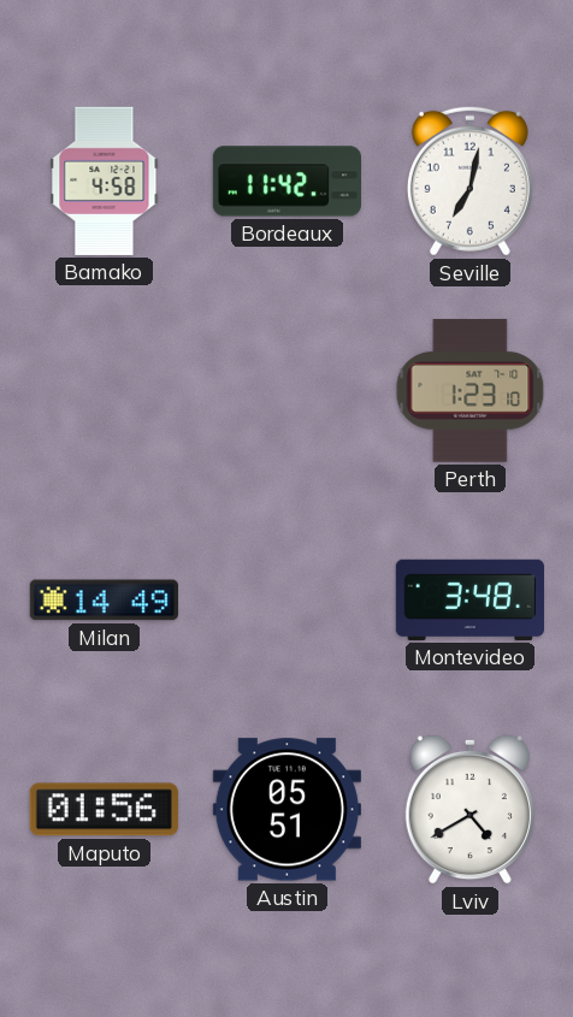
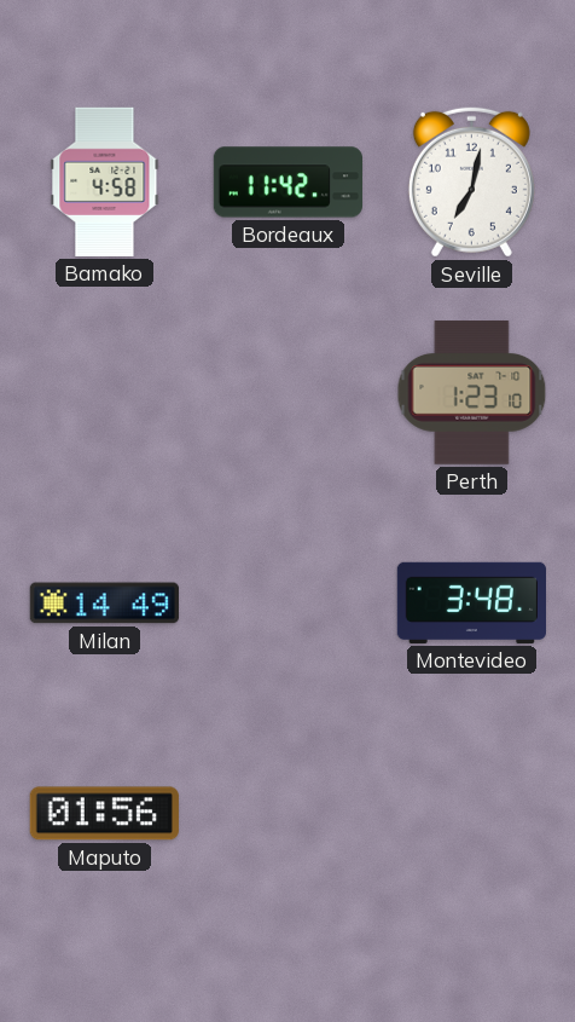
Austin: 05:51 -> none
Lviv: 4:40 -> none
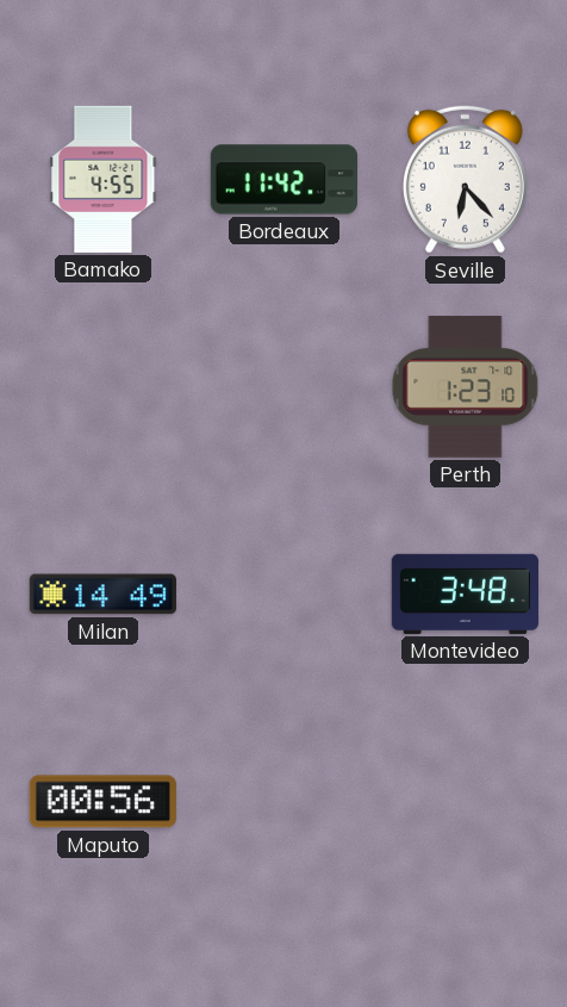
Bamako: 4:58 -> 4:55
Seville: 7:02 -> 6:23
Maputo: 01:56 -> 00:56
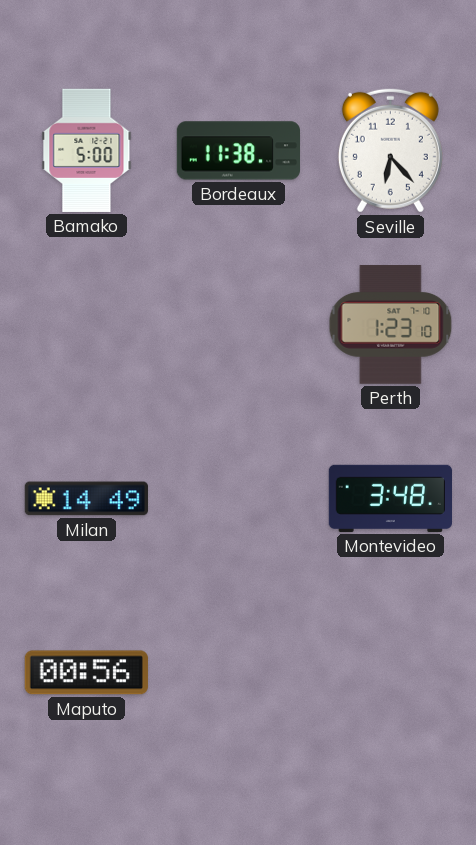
Bamako: 4:55 -> 5:00
Bordeaux: 11:42 -> 11:38
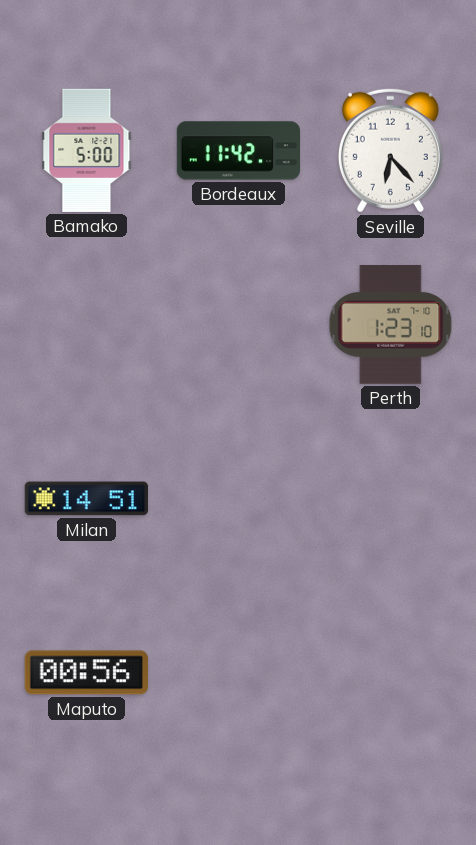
Bordeaux: 11:38 -> 11:42
Milan: 14:49 -> 14:51
Montevideo: 3:48 -> none
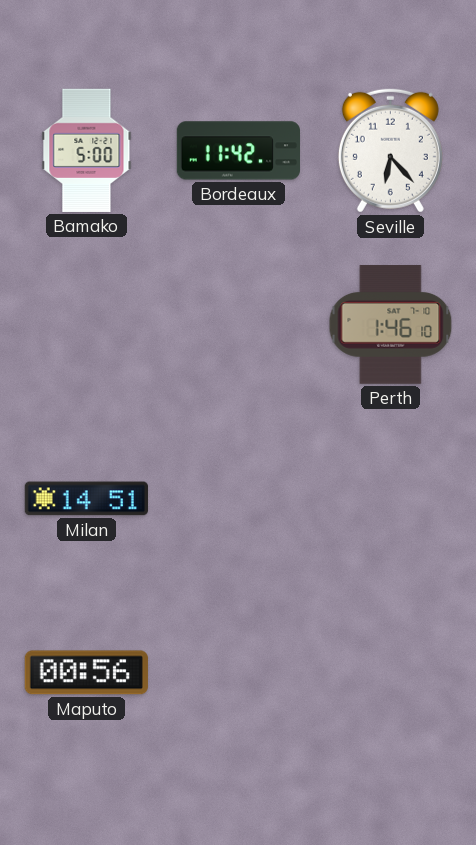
Perth: 1:23 -> 1:46
